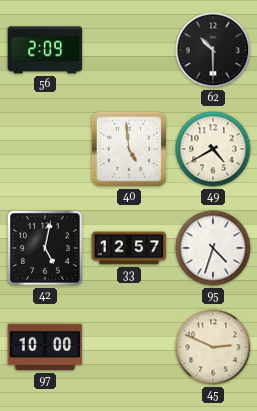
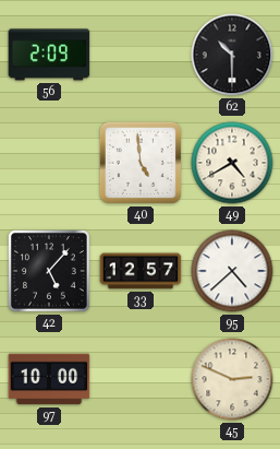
42: 5:02 -> 5:07
95: 4:33 -> 4:38
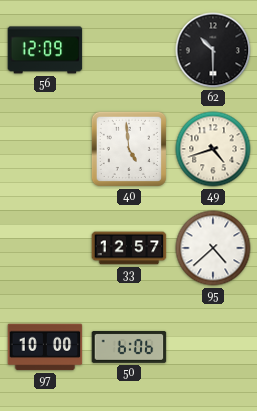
56: 2:09 -> 12:09
49: 4:40 -> 4:42
42: 5:07 -> none
50: none -> 6:06
45: 2:49 -> none
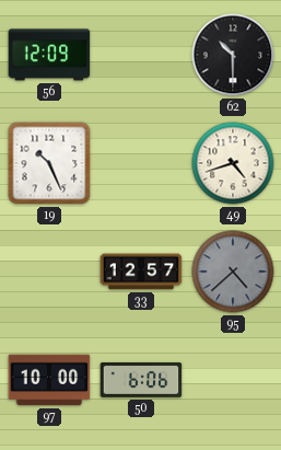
19: none -> 10:26
40: 4:59 -> none
95 dial: white -> grey
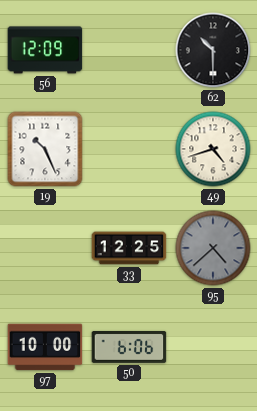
33: 12:57 -> 12:25
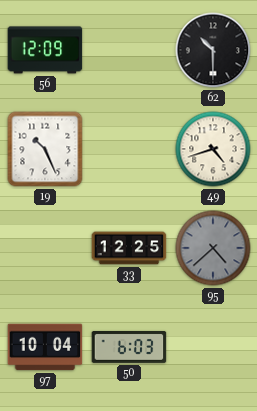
97: 10:00 -> 10:04
50: 6:06 -> 6:03
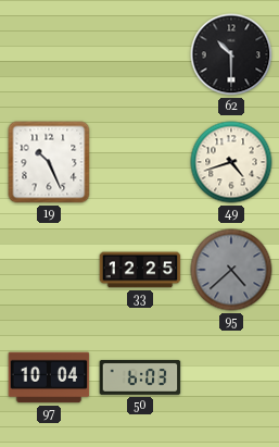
56: 12:09 -> none
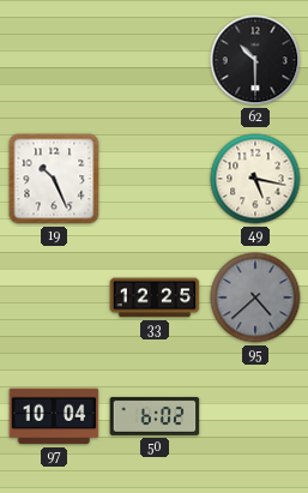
49: 4:42 -> 5:17
50: 6:03 -> 6:02
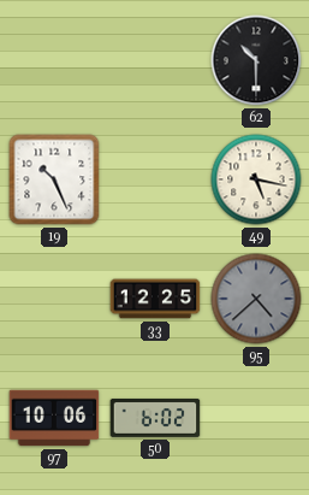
97: 10:04 -> 10:06
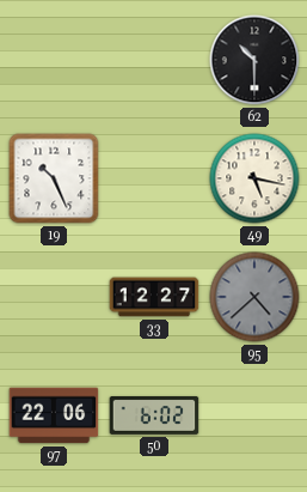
33: 12:25 -> 12:27
97: 10:06 -> 22:06
